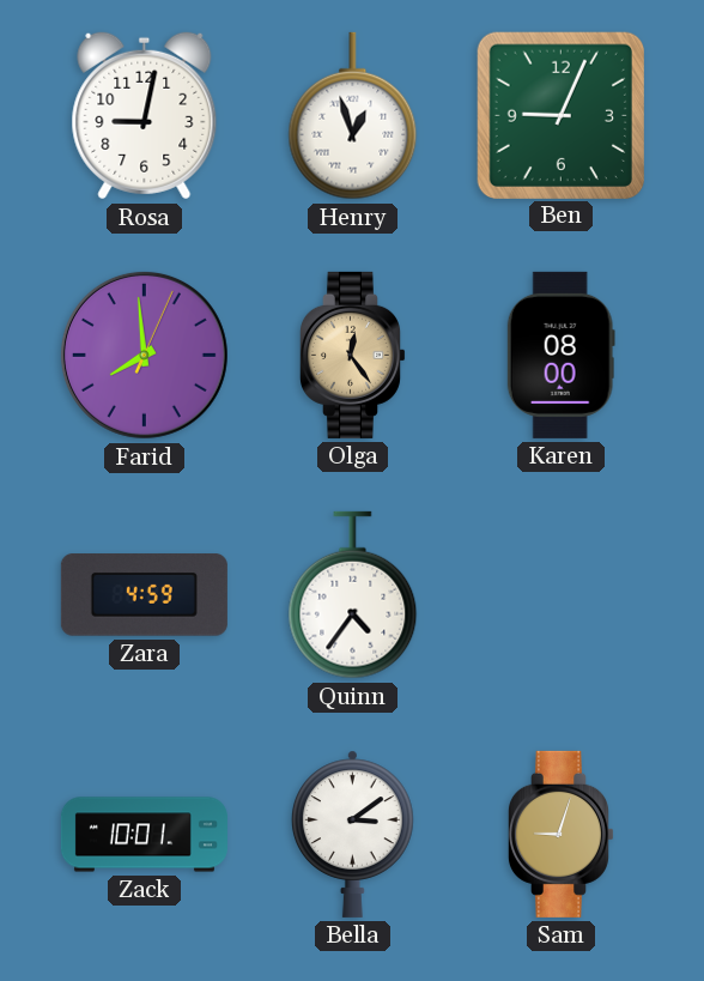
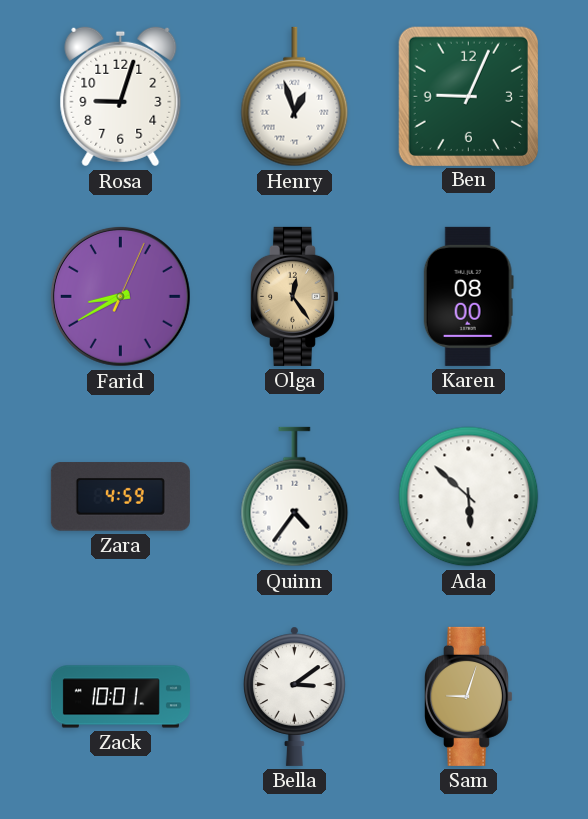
Rosa: 9:02 -> 9:03
Farid: 7:59 -> 8:40
Ada: none -> 5:52
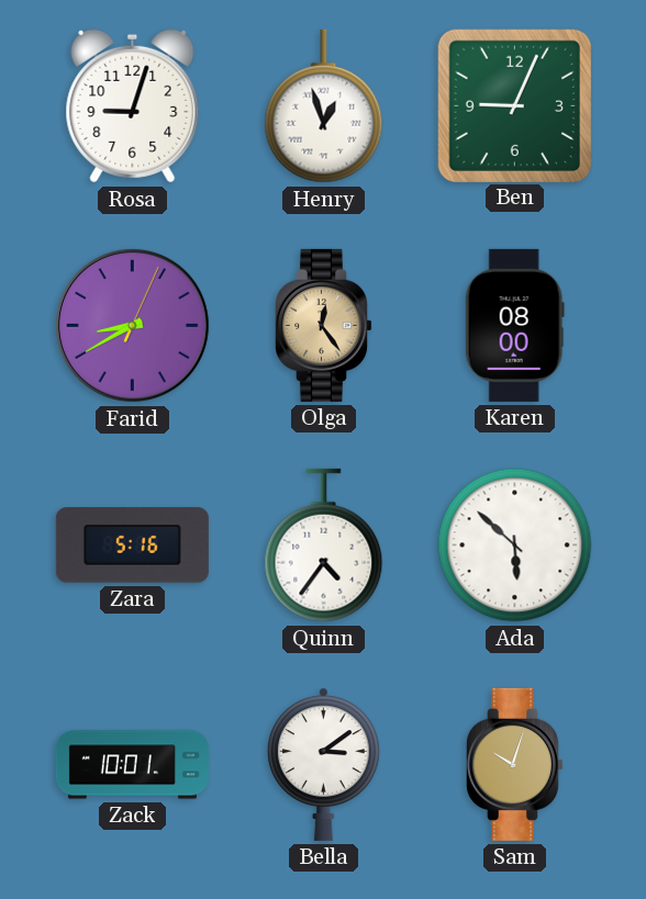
Zara: 4:59 -> 5:16
Sam: 9:03 -> 10:03
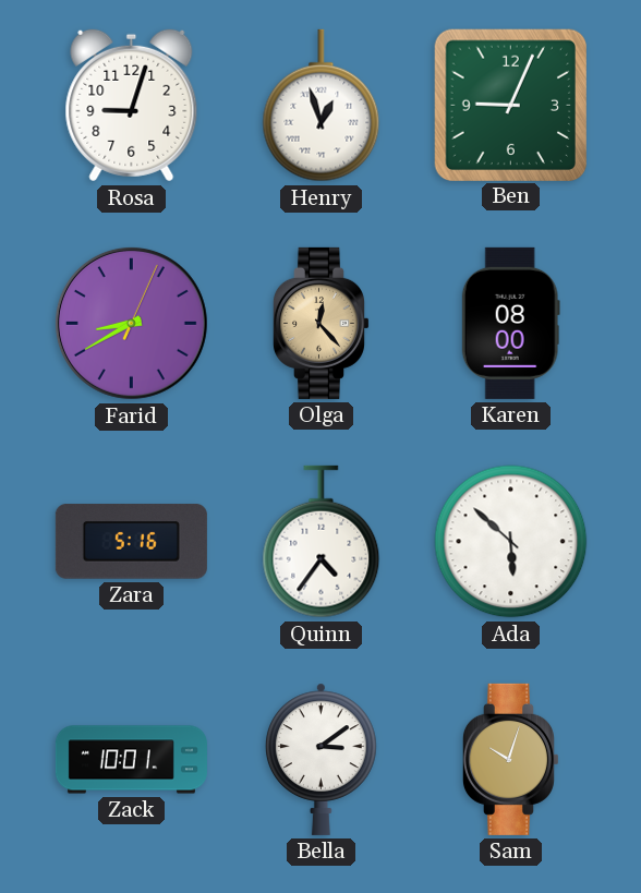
Olga: 12:24 -> 12:23
